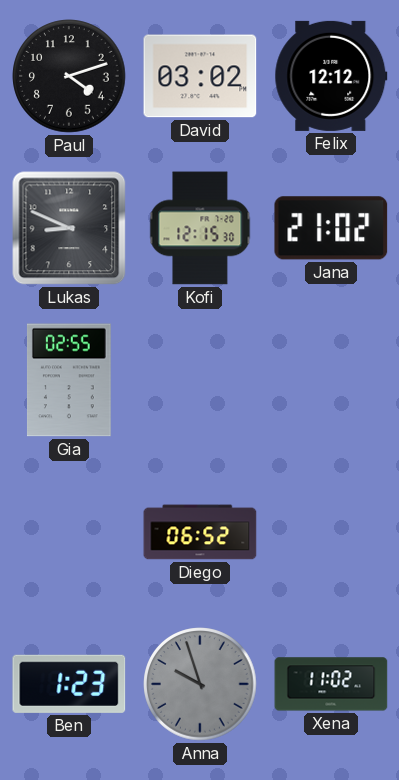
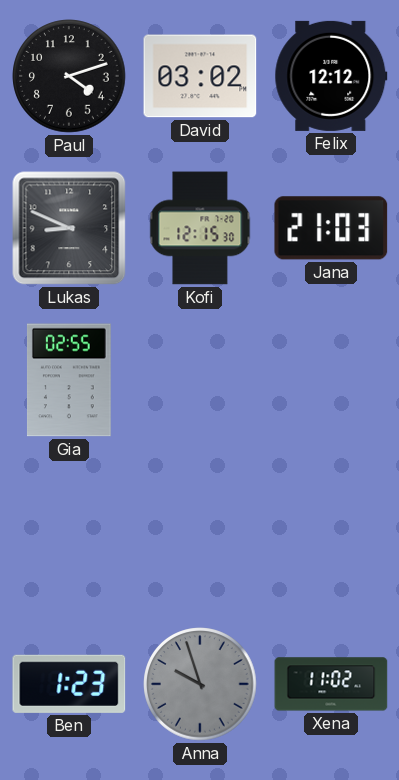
Jana: 21:02 -> 21:03
Diego: 06:52 -> none
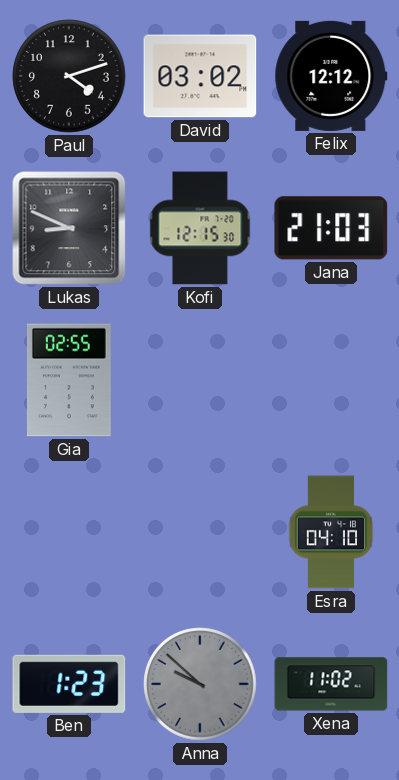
Esra: none -> 04:10
Anna: 9:57 -> 9:52
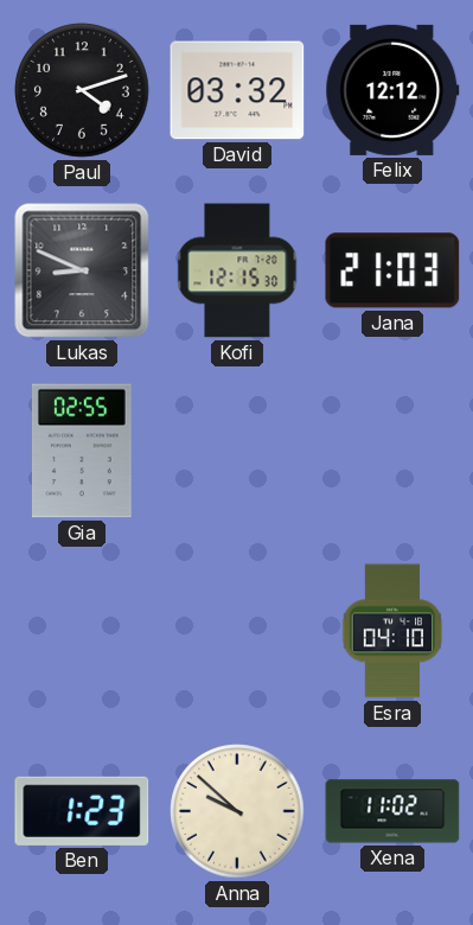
David: 03:02 -> 03:32
Anna dial: grey -> cream
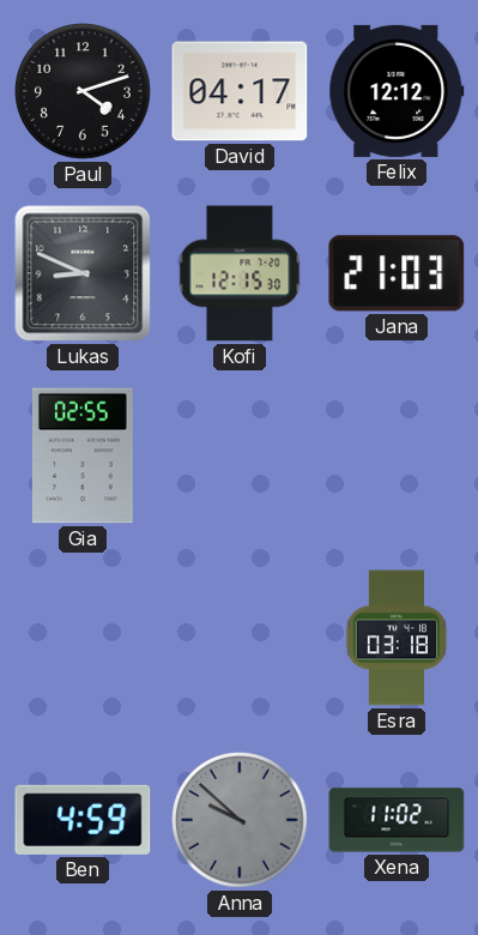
David: 03:32 -> 04:17
Esra: 04:10 -> 03:18
Ben: 1:23 -> 4:59
Anna dial: cream -> grey
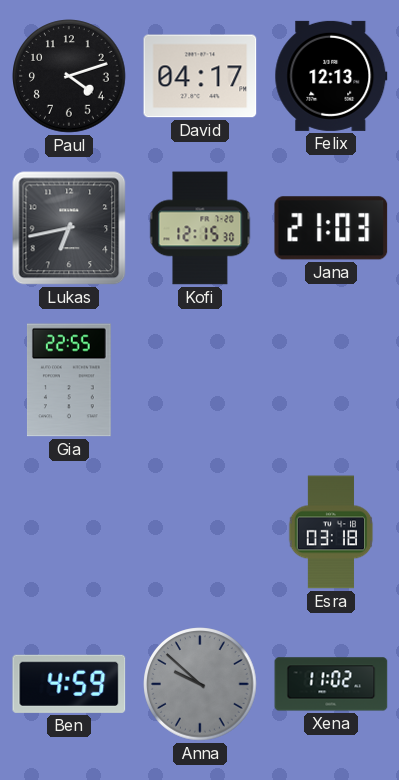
Felix: 12:12 -> 12:13
Lukas: 8:49 -> 6:43
Gia: 02:55 -> 22:55
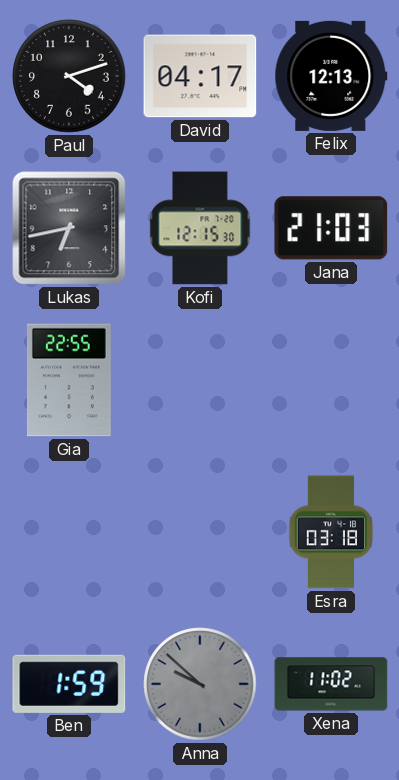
Ben: 4:59 -> 1:59
